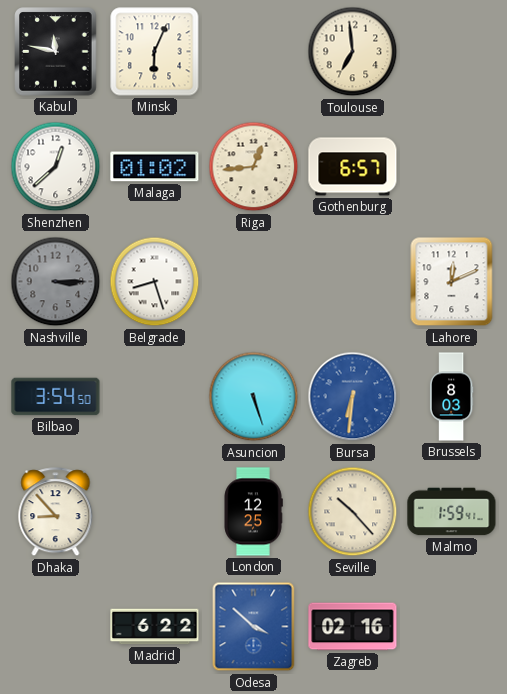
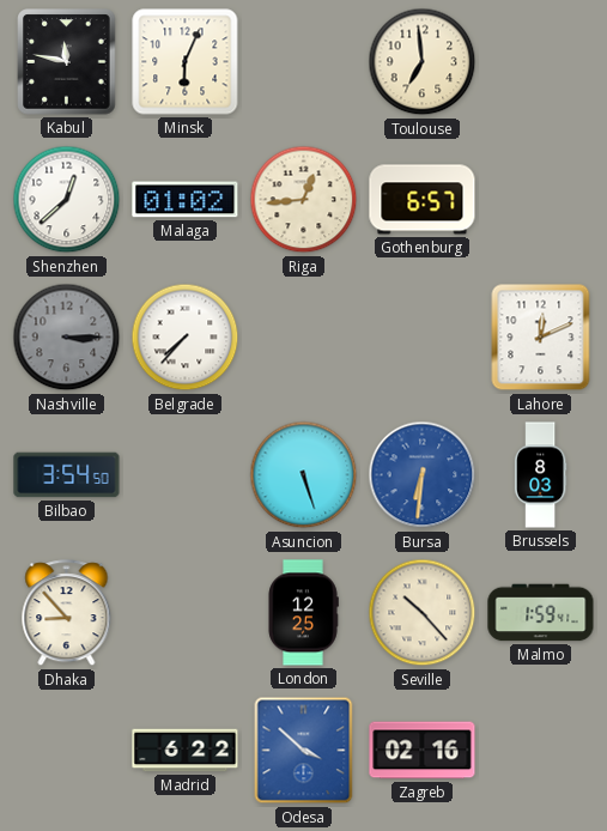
Belgrade: 8:27 -> 7:37
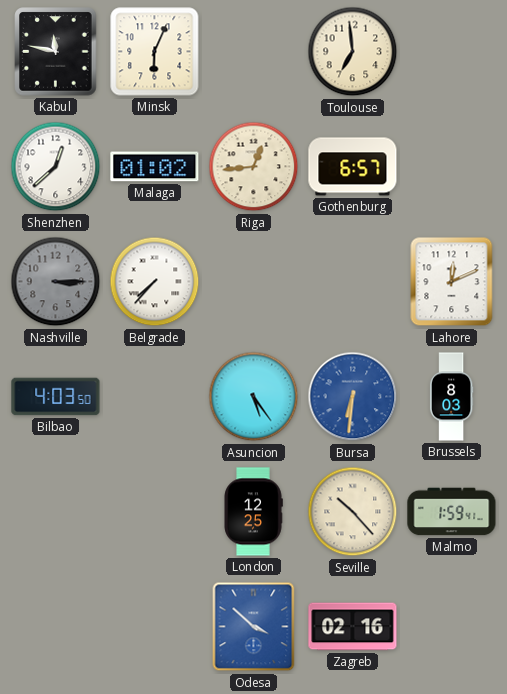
Bilbao: 3:54 -> 4:03
Asuncion: 5:27 -> 5:24
Dhaka: 8:53 -> none
Madrid: 6:22 -> none
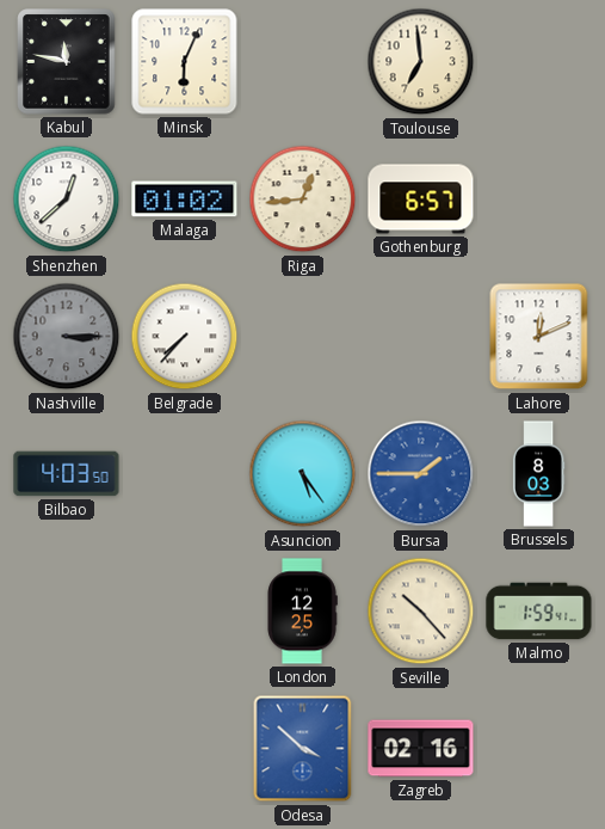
Bursa: 6:31 -> 1:45
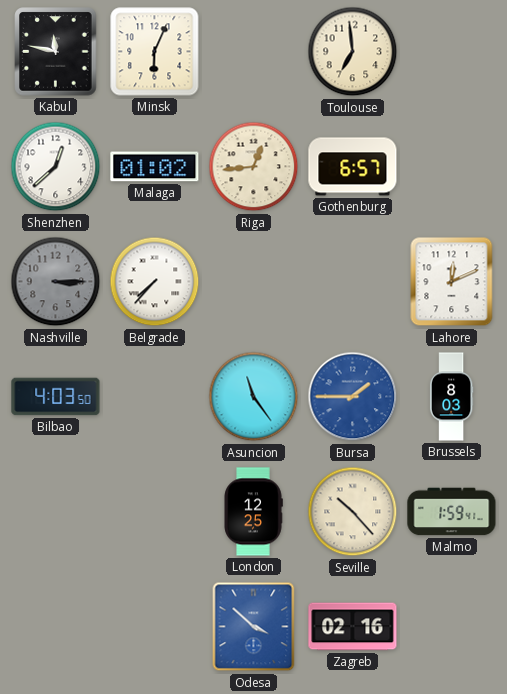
Asuncion: 5:24 -> 11:24
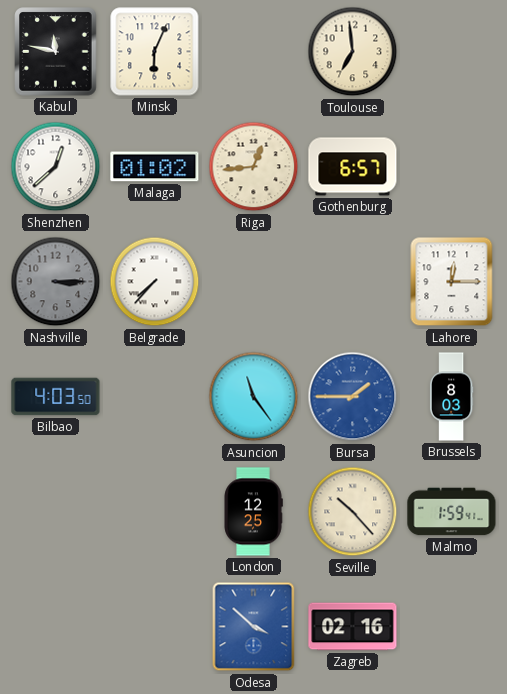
Lahore: 12:11 -> 12:15
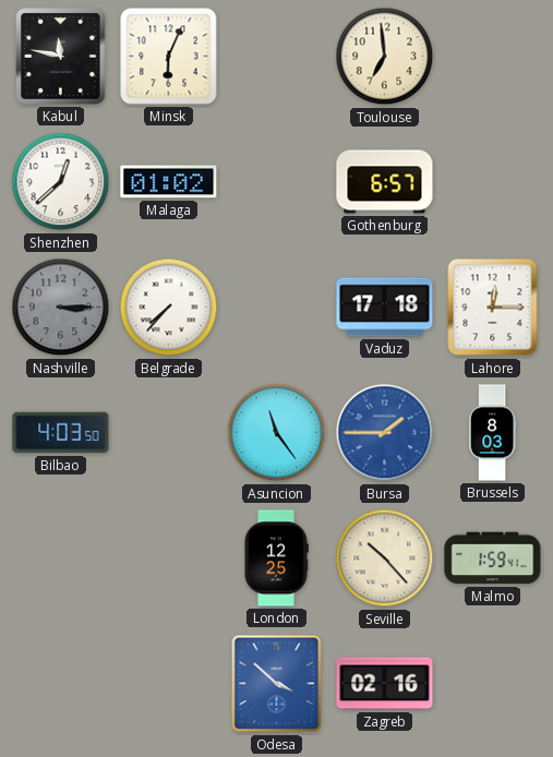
Riga: 12:44 -> none
Vaduz: none -> 17:18
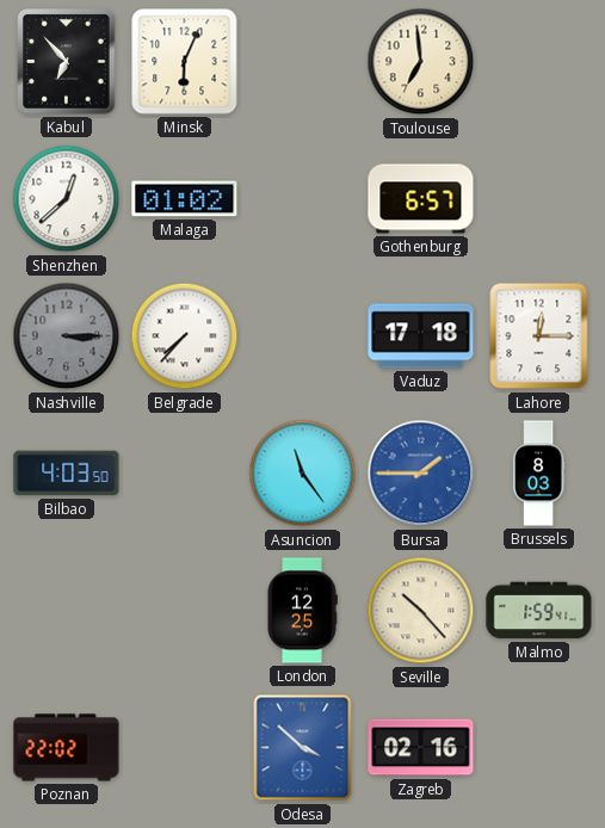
Kabul: 11:47 -> 6:53
Poznan: none -> 22:02
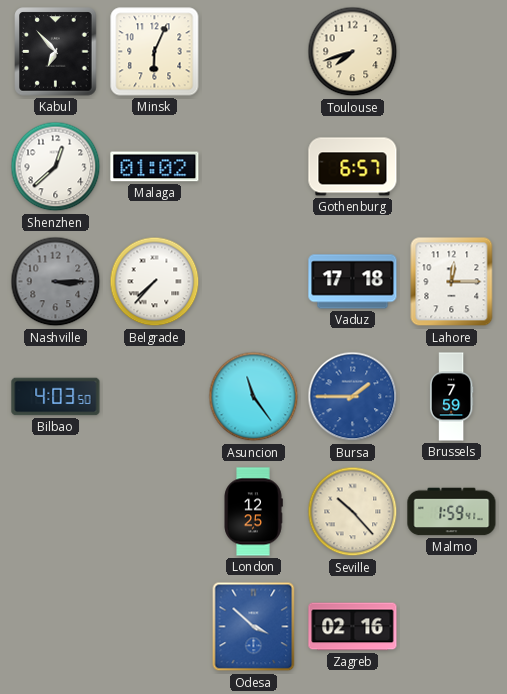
Toulouse: 6:59 -> 7:42
Brussels: 8:03 -> 7:59
Poznan: 22:02 -> none
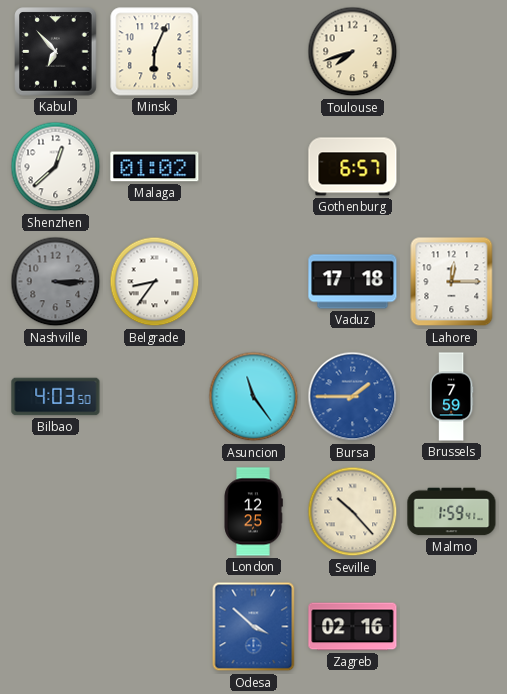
Belgrade: 7:37 -> 8:36
